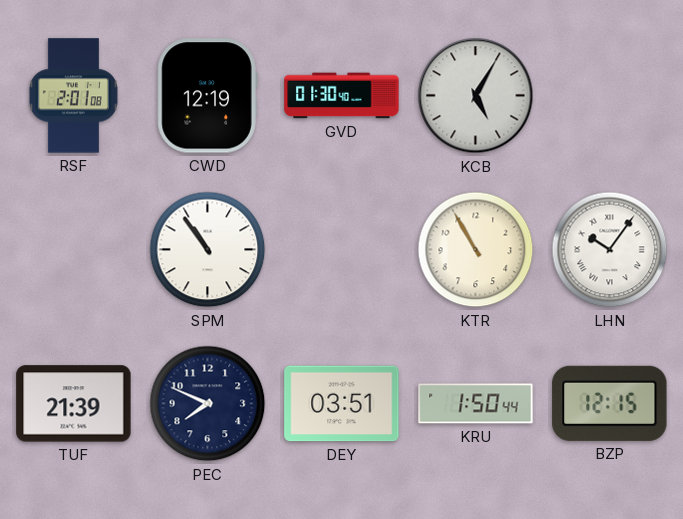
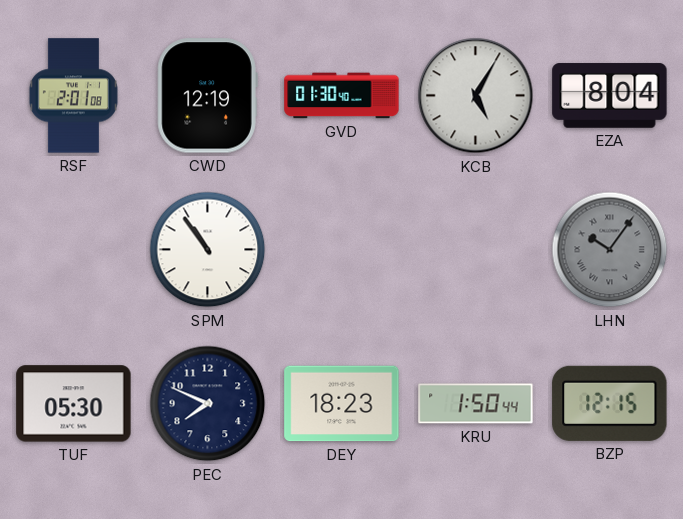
EZA: none -> 8:04
KTR: 10:55 -> none
LHN dial: white -> grey
TUF: 21:39 -> 05:30
DEY: 03:51 -> 18:23
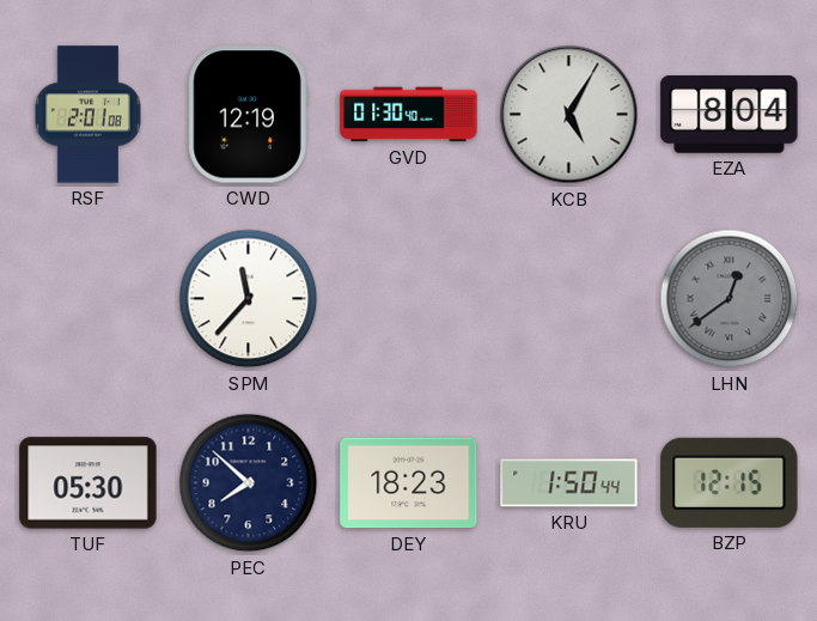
SPM: 10:54 -> 11:37
LHN: 10:06 -> 12:39
PEC: 7:49 -> 7:52
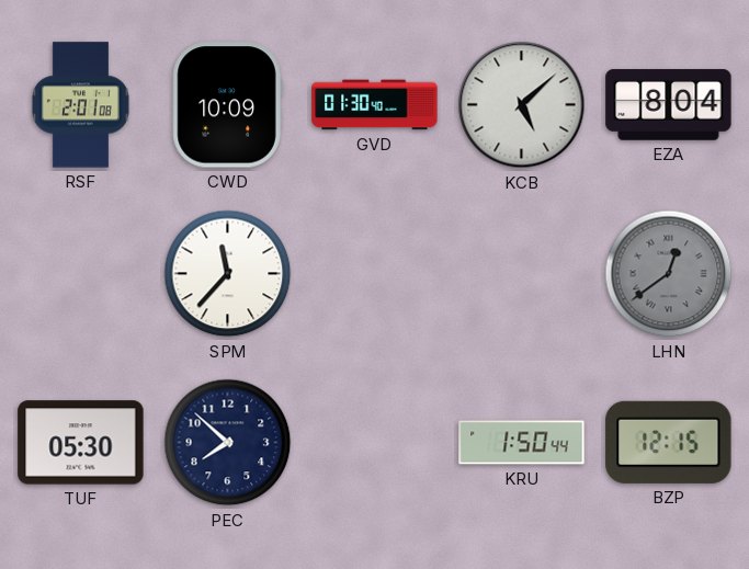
CWD: 12:19 -> 10:09
KCB: 5:05 -> 5:08
DEY: 18:23 -> none
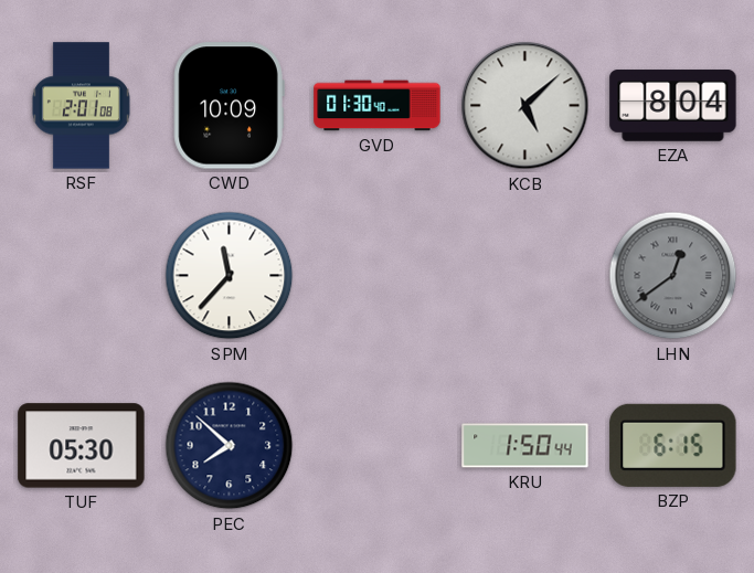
BZP: 12:15 -> 6:15
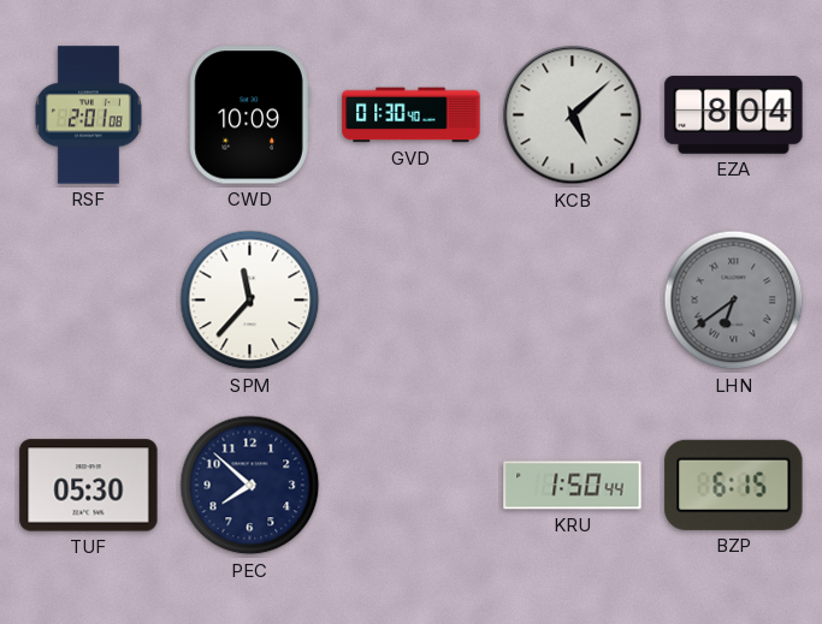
LHN: 12:39 -> 6:39
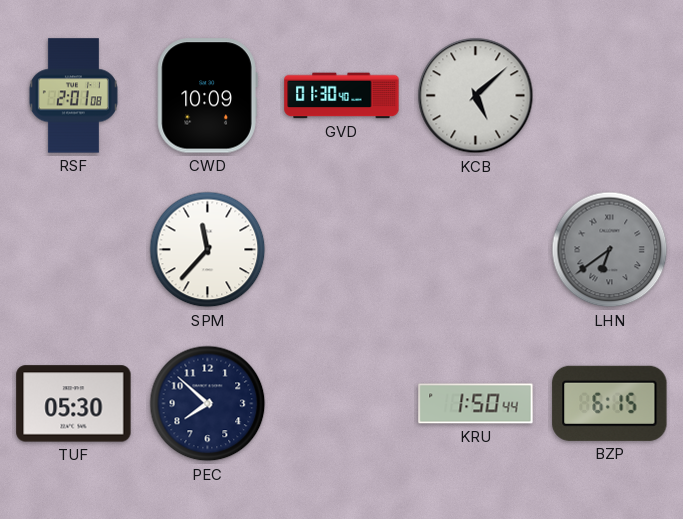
EZA: 8:04 -> none
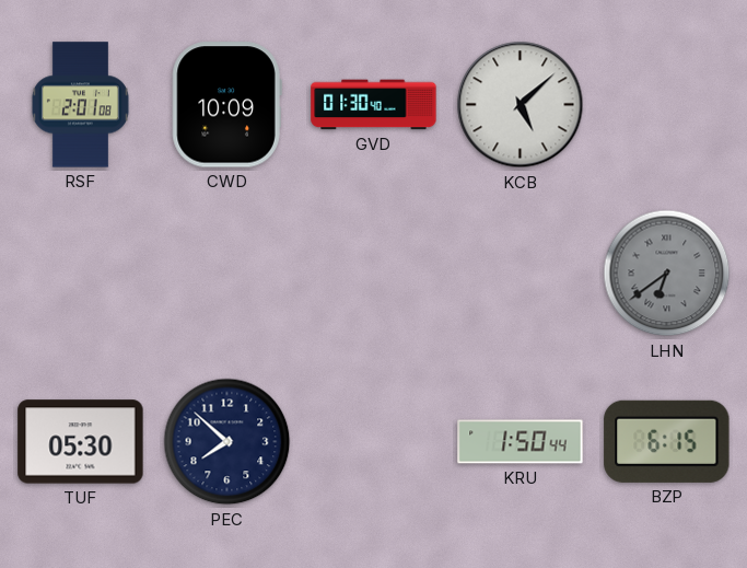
SPM: 11:37 -> none
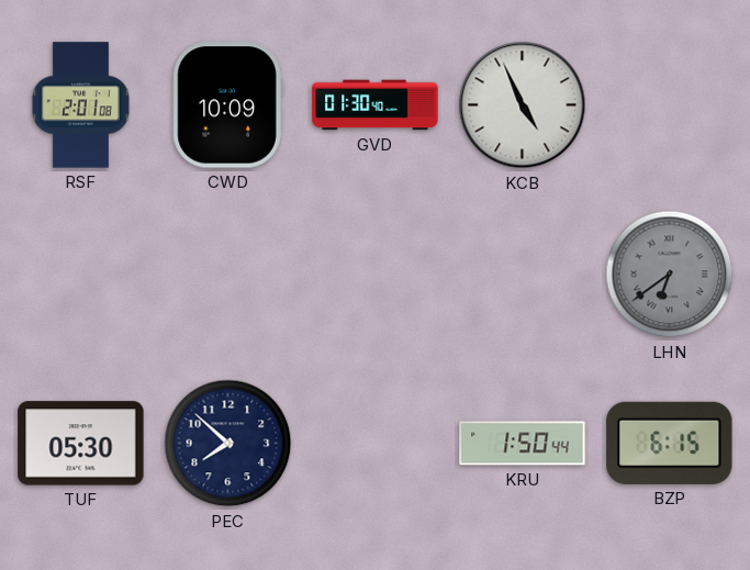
KCB: 5:08 -> 4:56
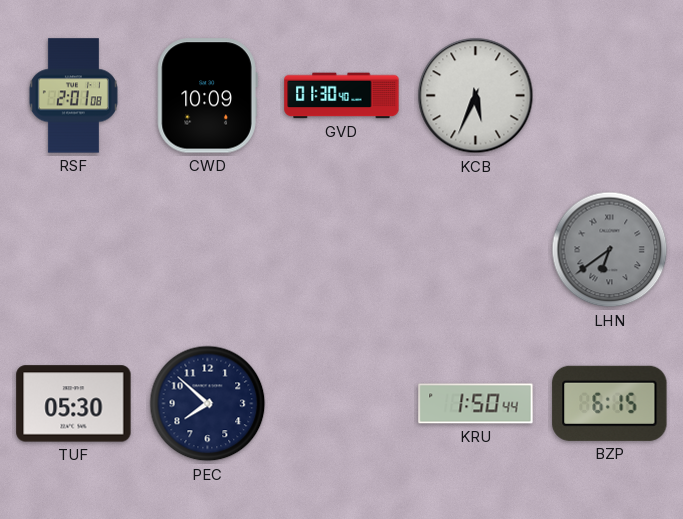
KCB: 4:56 -> 5:34
